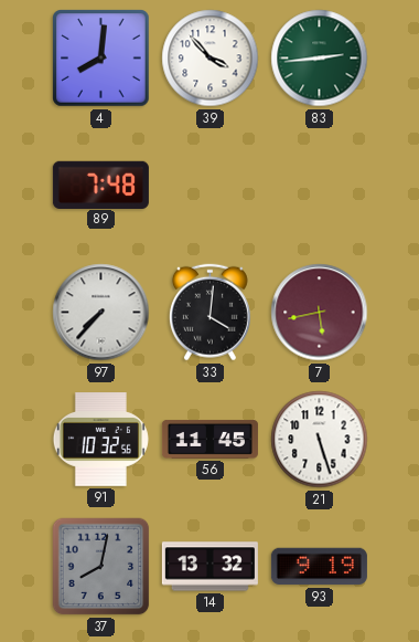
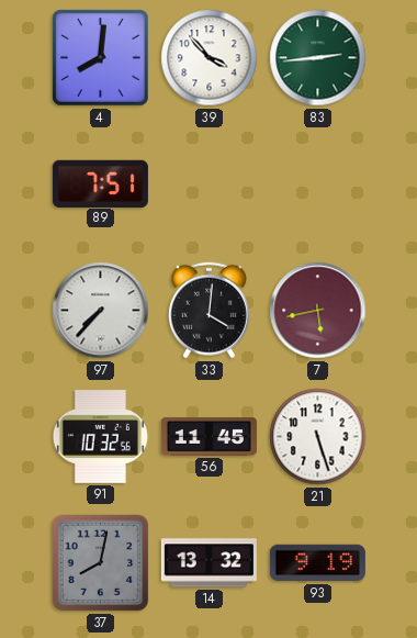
89: 7:48 -> 7:51
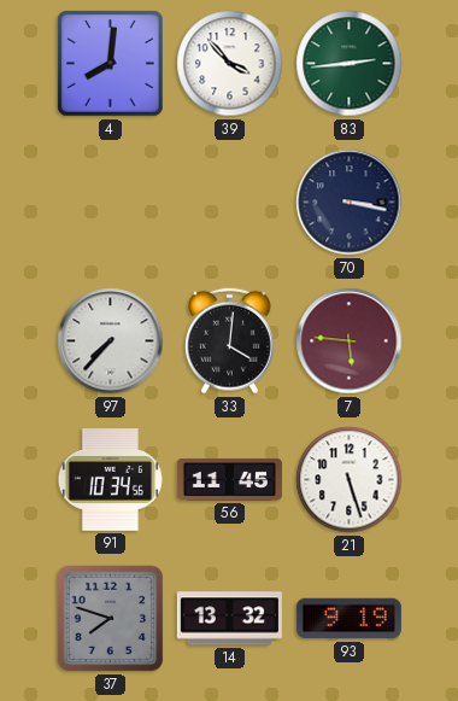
89: 7:51 -> none
70: none -> 3:17
7: 5:43 -> 5:46
91: 10:32 -> 10:34
37: 8:02 -> 7:48
